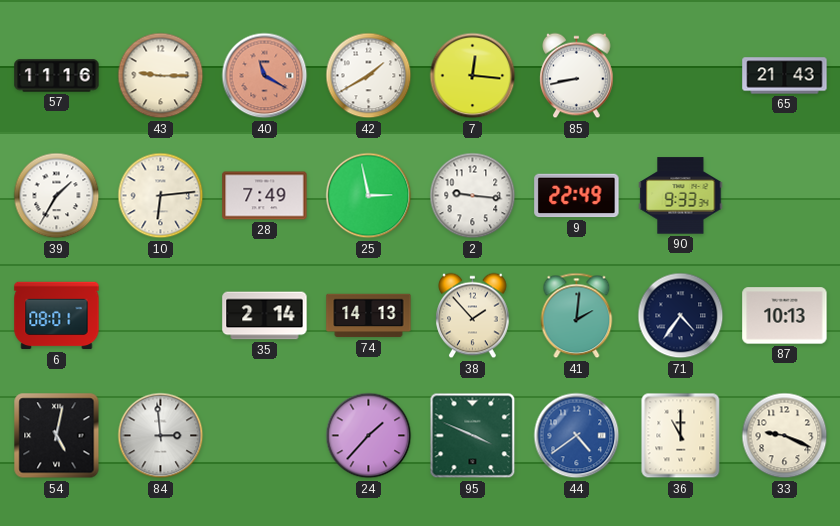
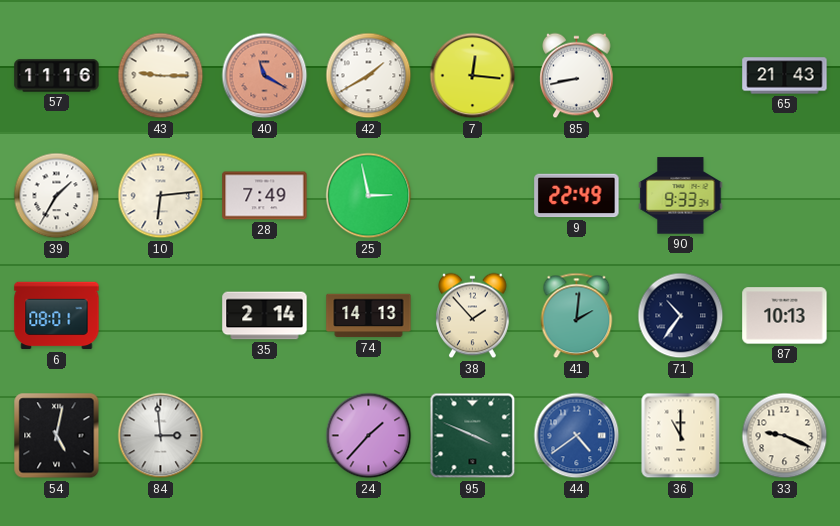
2: 9:16 -> none
71: 4:36 -> 10:36
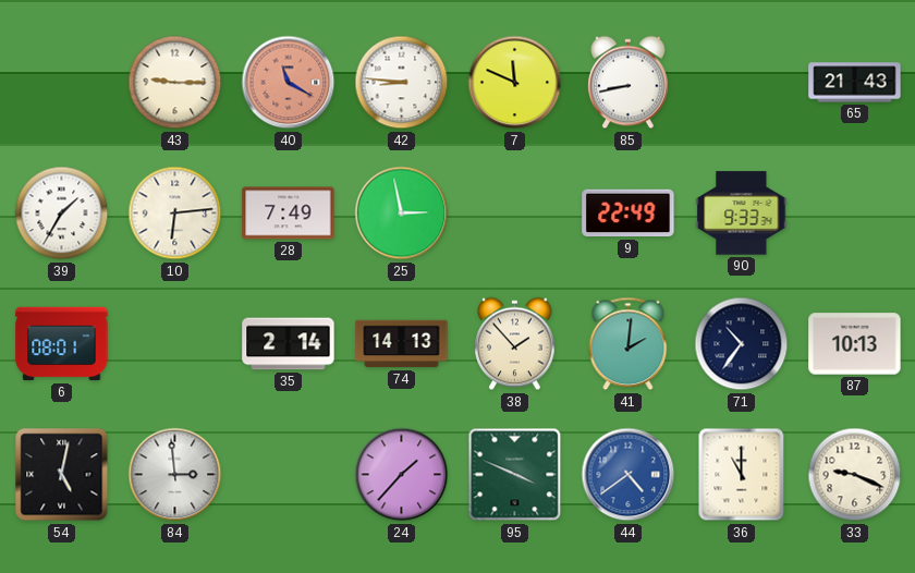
57: 11:16 -> none
42: 1:40 -> 8:46
7: 12:16 -> 11:49
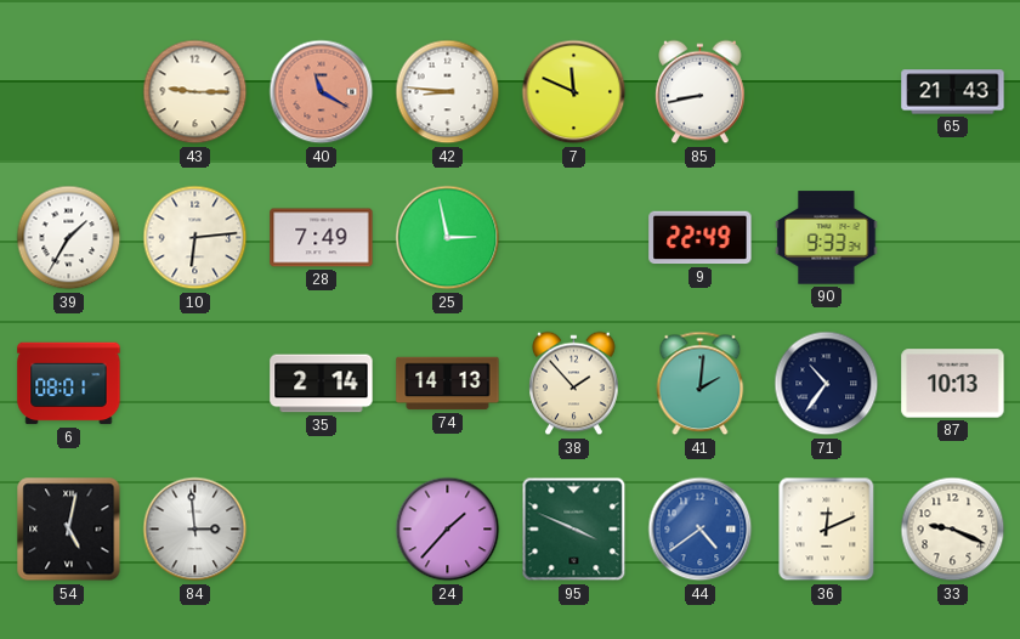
36: 11:00 -> 12:11
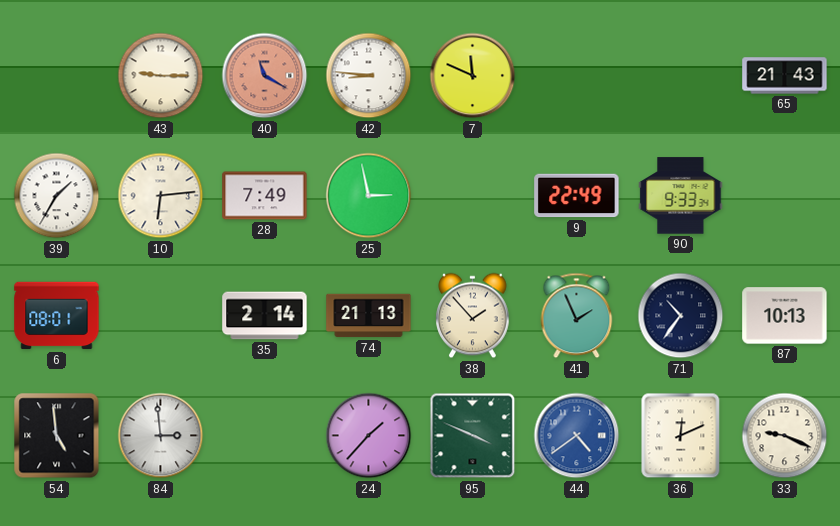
85: 8:43 -> none
74: 14:13 -> 21:13
41: 2:01 -> 1:56
54: 5:02 -> 4:59
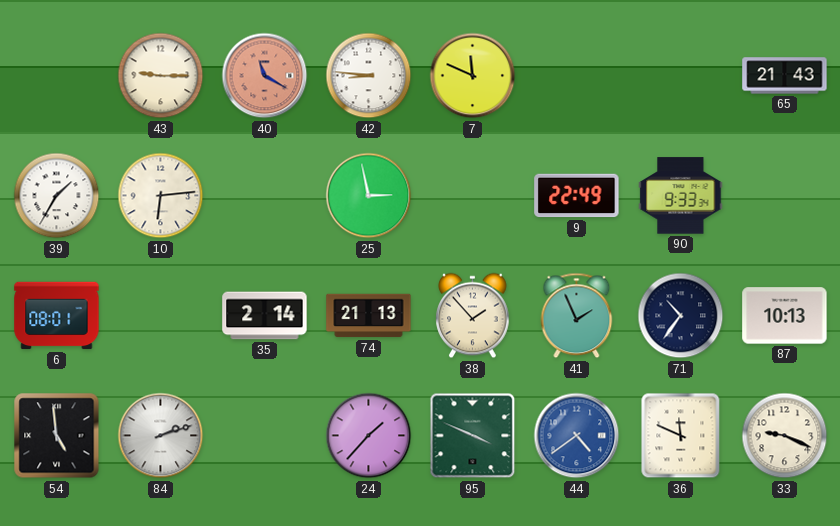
28: 7:49 -> none
84: 2:59 -> 2:12
36: 12:11 -> 11:49
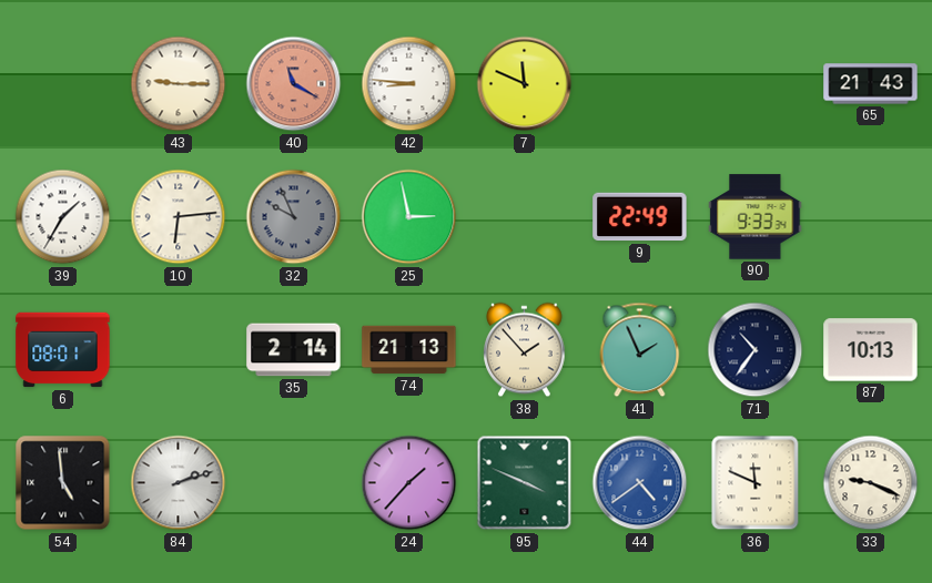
32: none -> 9:56
